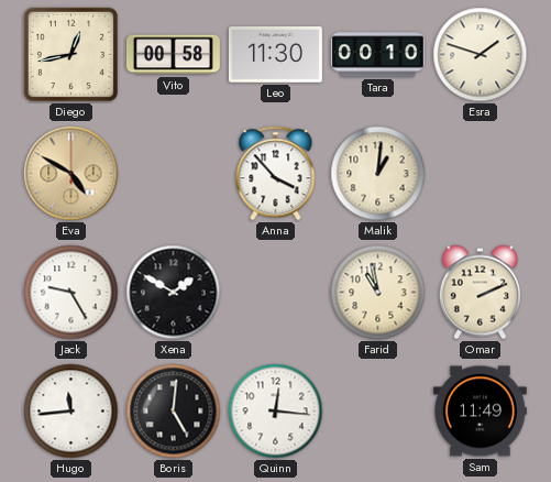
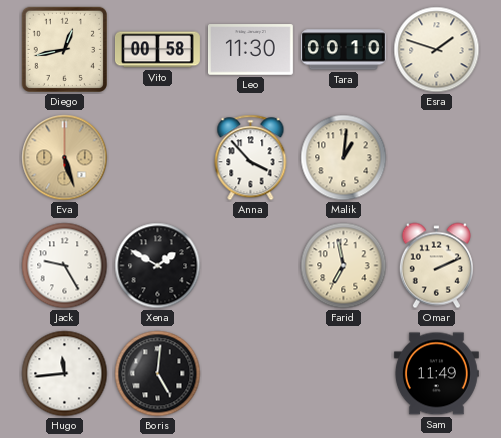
Eva: 4:50 -> 5:27
Farid: 10:58 -> 6:58
Quinn: 12:16 -> none
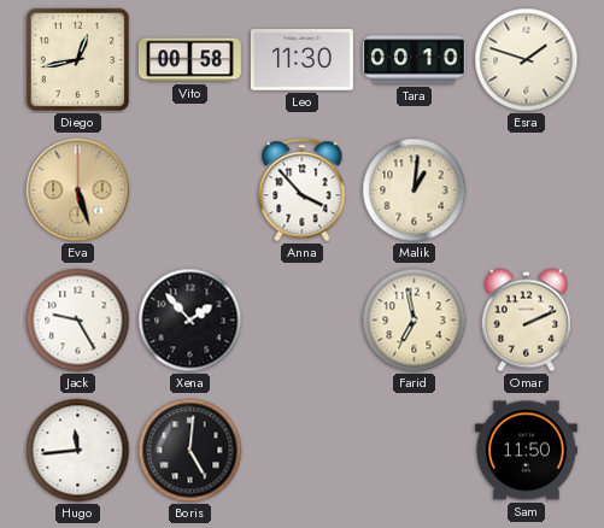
Xena: 1:50 -> 1:53
Sam: 11:49 -> 11:50
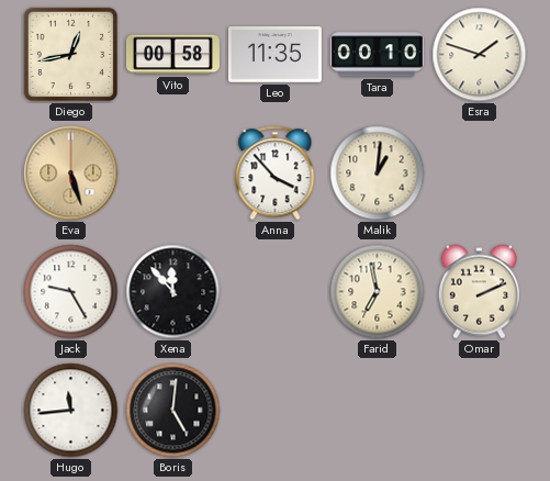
Leo: 11:30 -> 11:35
Xena: 1:53 -> 11:53
Sam: 11:50 -> none
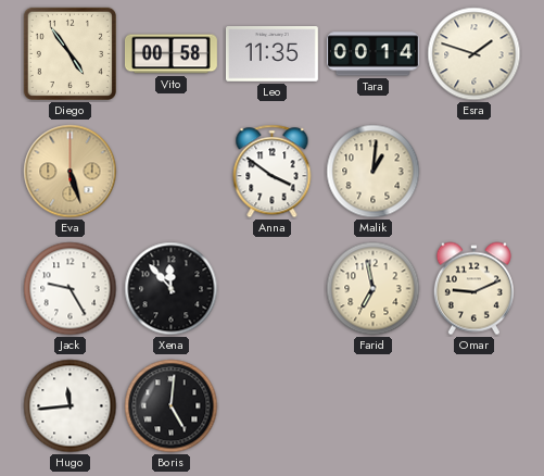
Diego: 12:43 -> 4:54
Tara: 00:10 -> 00:14
Anna: 3:53 -> 3:51
Omar: 2:11 -> 9:11
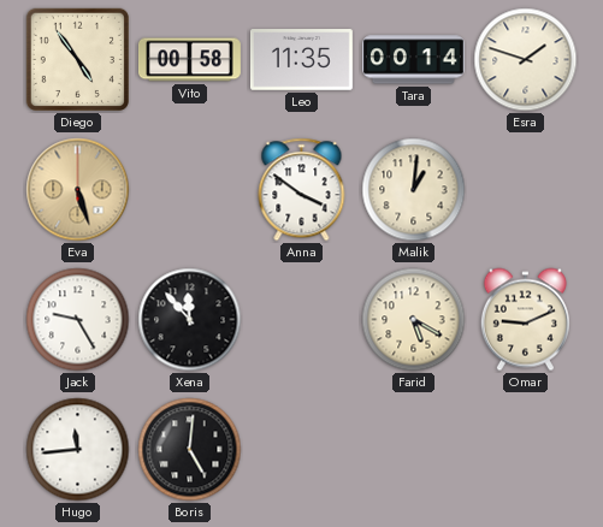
Farid: 6:58 -> 5:20
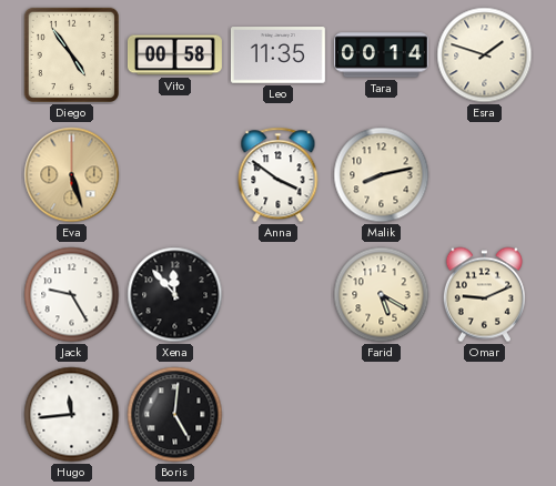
Malik: 1:01 -> 8:13
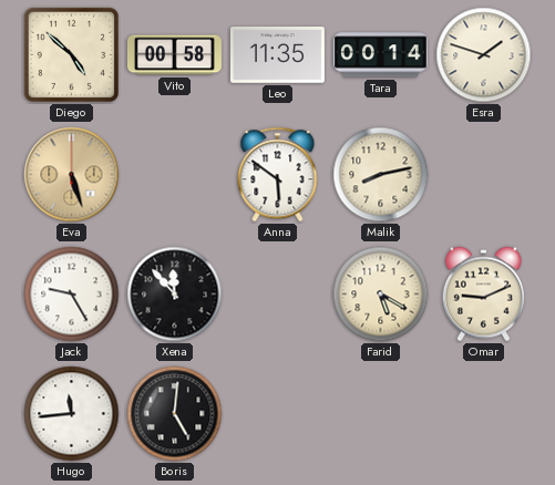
Diego: 4:54 -> 4:52
Anna: 3:51 -> 5:51
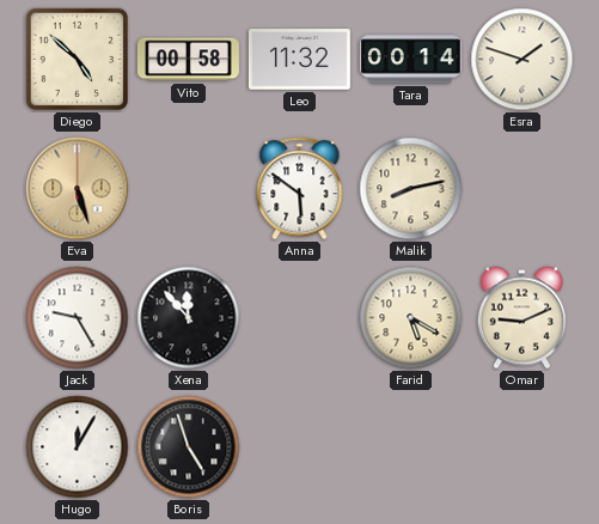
Leo: 11:35 -> 11:32
Hugo: 11:44 -> 12:05
Boris: 5:01 -> 4:57
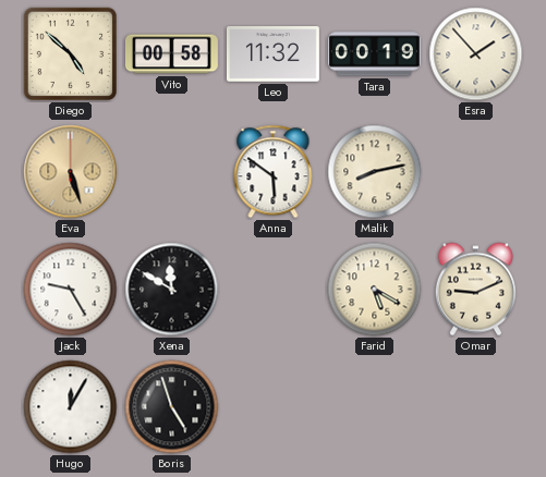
Tara: 00:14 -> 00:19
Esra: 1:48 -> 1:53
Xena: 11:53 -> 11:50
